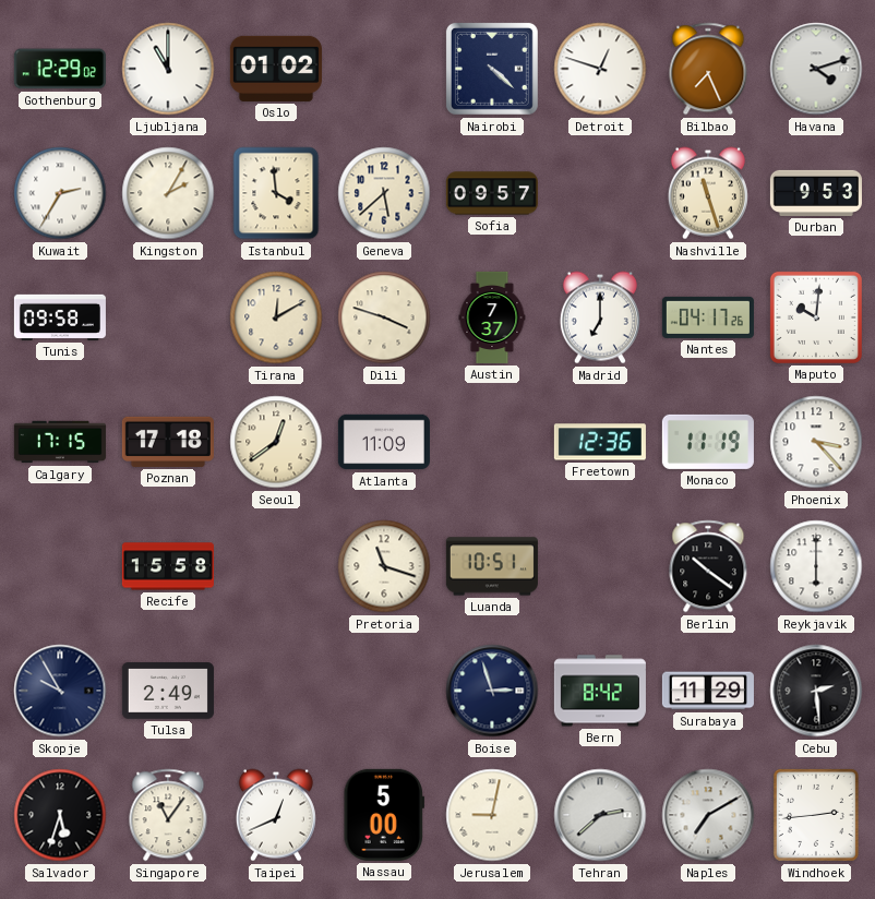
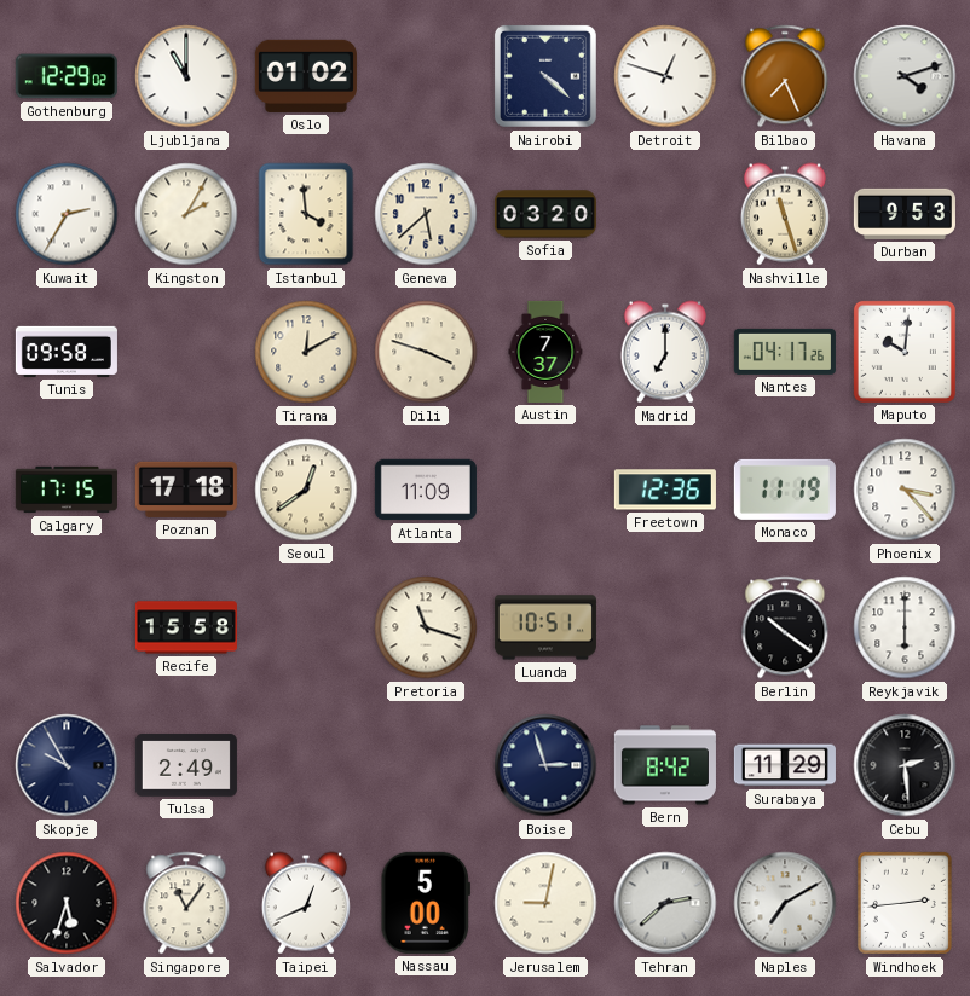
Sofia: 09:57 -> 03:20
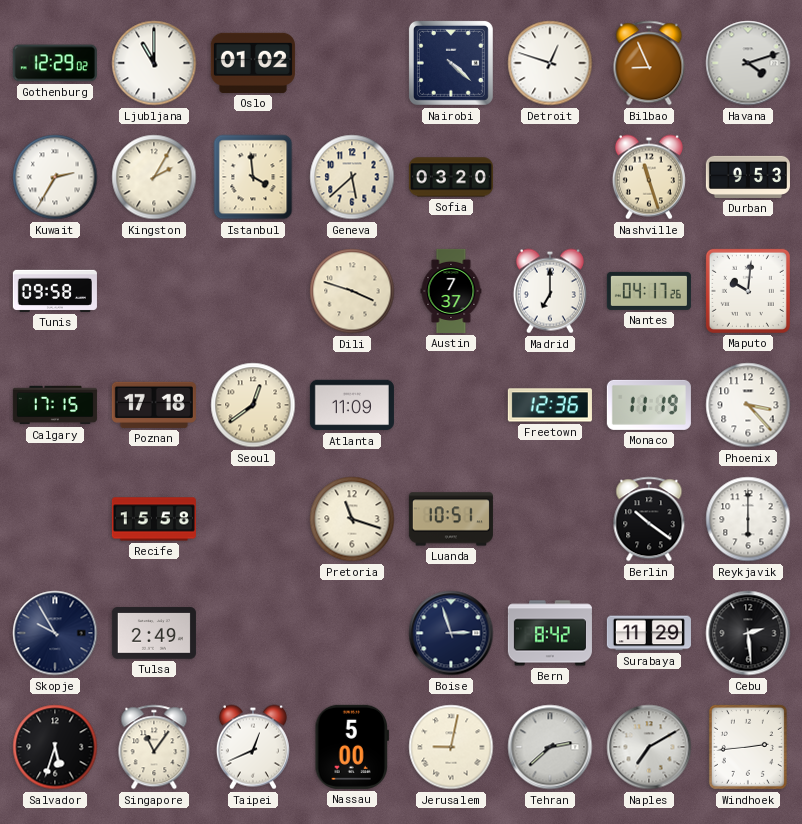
Bilbao: 7:26 -> 8:56
Tirana: 12:10 -> none
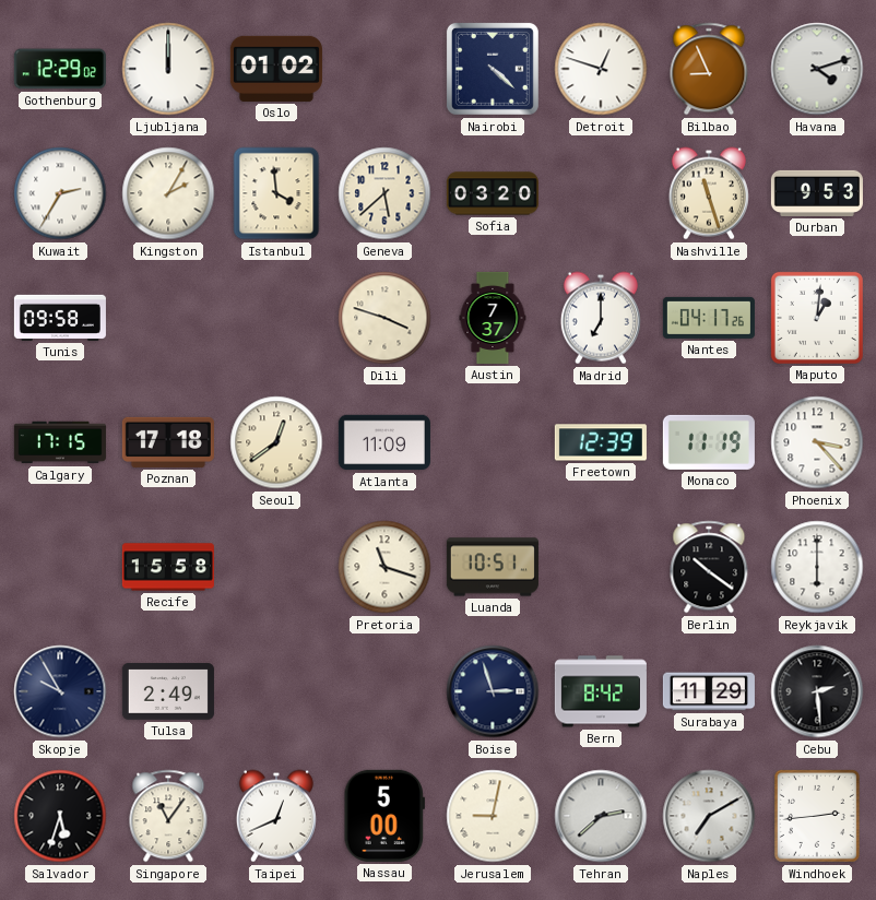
Ljubljana: 11:00 -> 12:00
Maputo: 10:01 -> 1:01
Freetown: 12:36 -> 12:39
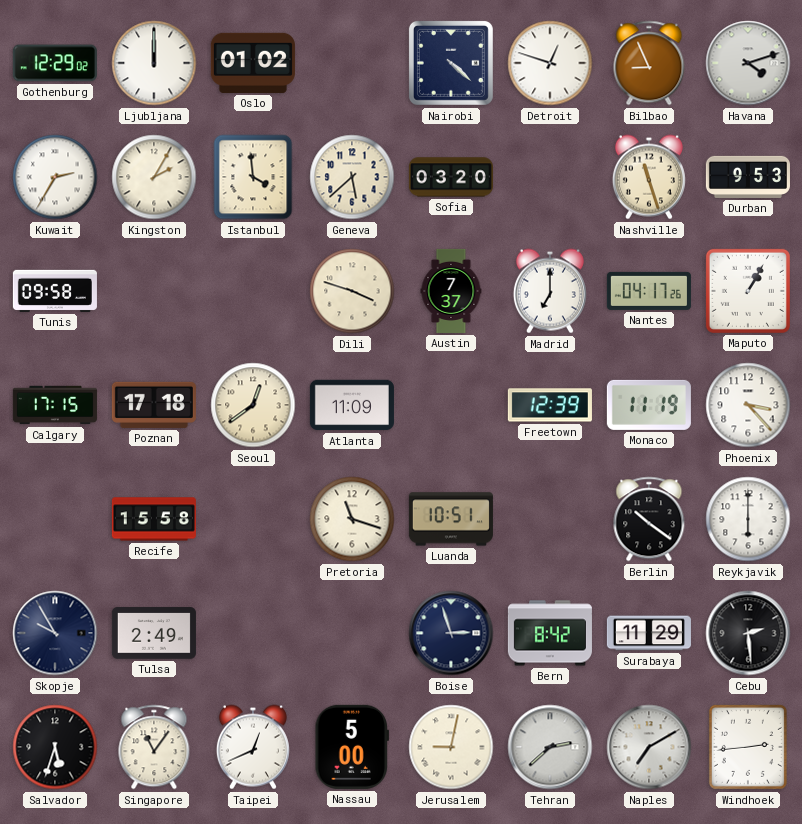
Maputo: 1:01 -> 1:05
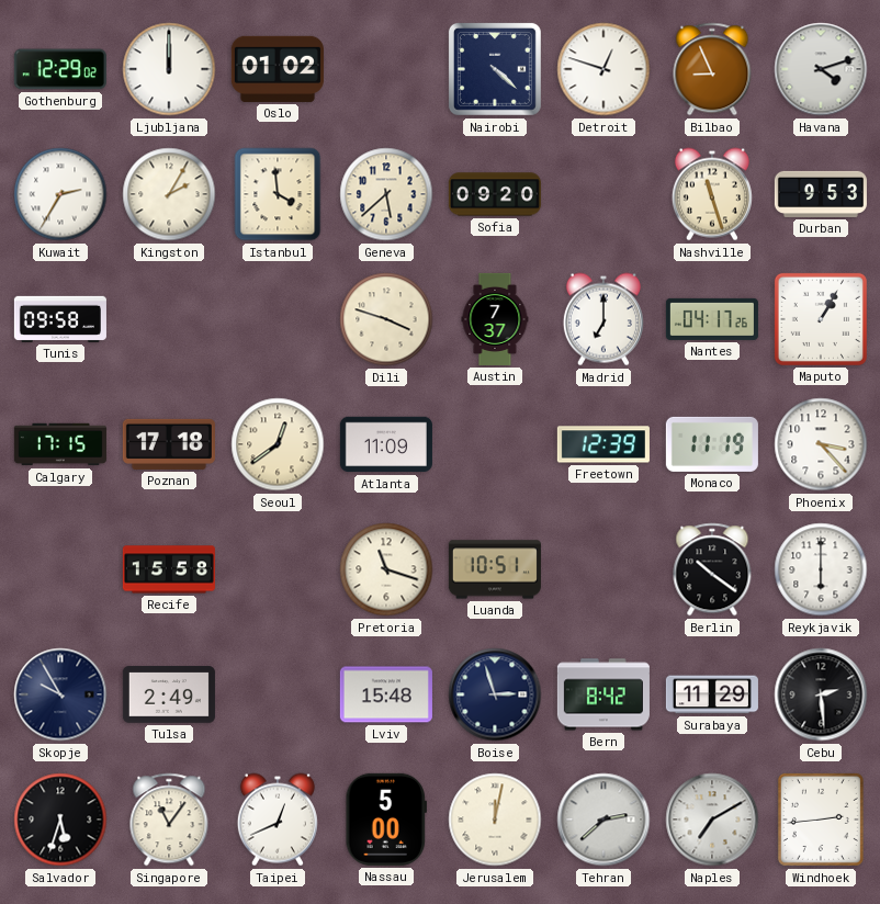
Sofia: 03:20 -> 09:20
Lviv: none -> 15:48
Jerusalem: 9:02 -> 12:02
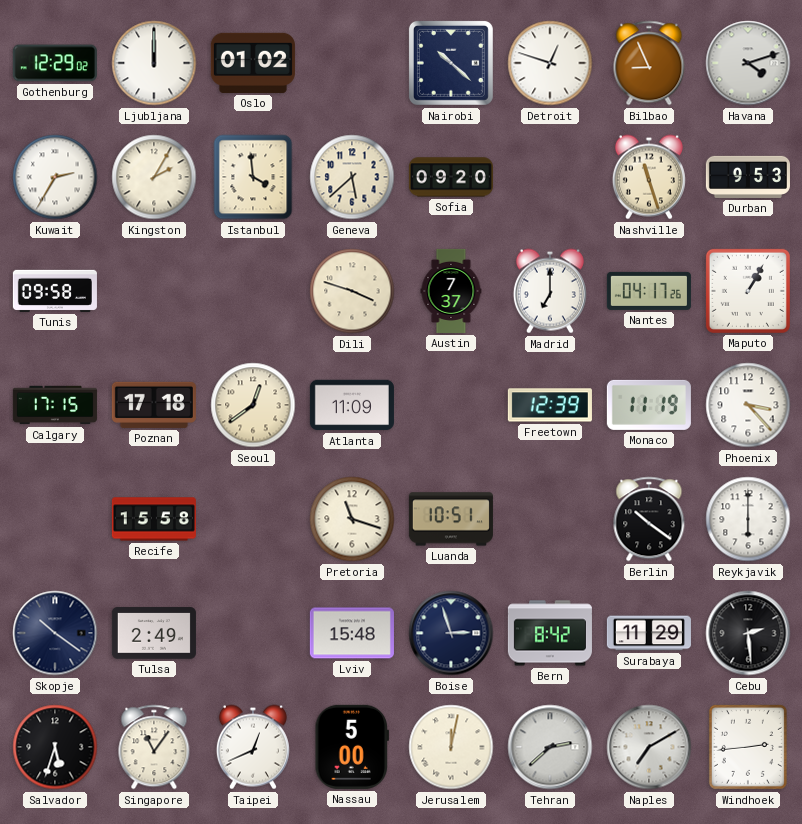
Nairobi: 4:22 -> 10:22
Skopje: 9:55 -> 10:21
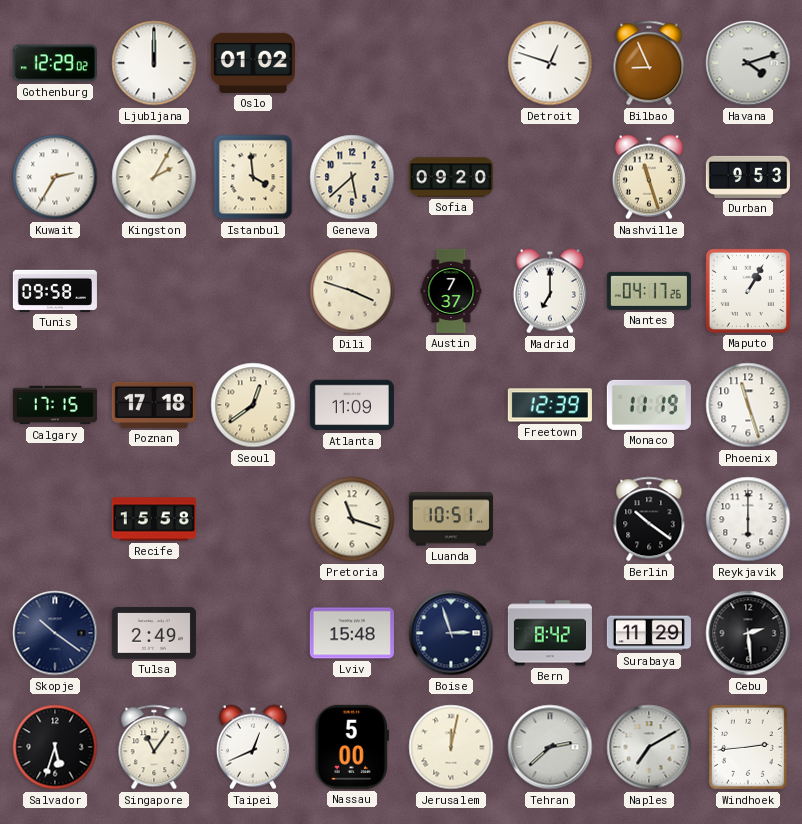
Nairobi: 10:22 -> none
Phoenix: 3:23 -> 11:27
